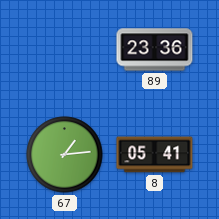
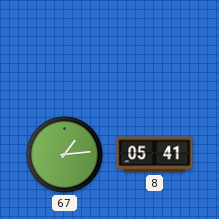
89: 23:36 -> none
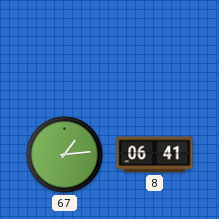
8: 05:41 -> 06:41
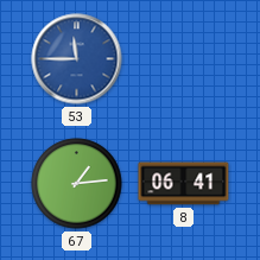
53: none -> 11:45
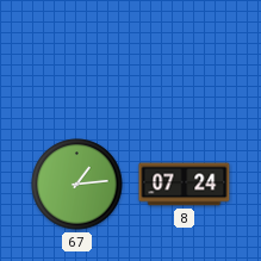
53: 11:45 -> none
8: 06:41 -> 07:24
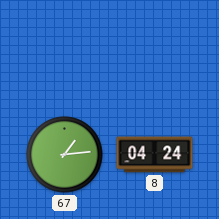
8: 07:24 -> 04:24
